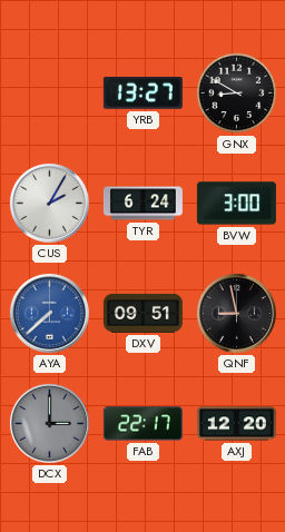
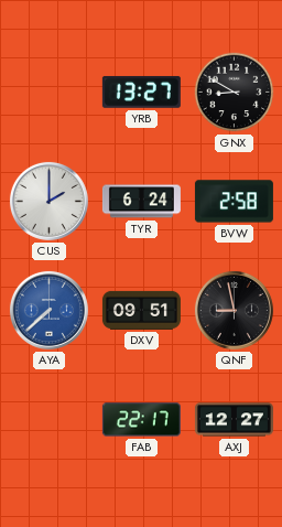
CUS: 2:05 -> 2:00
BVW: 3:00 -> 2:58
DCX: 3:00 -> none
AXJ: 12:20 -> 12:27
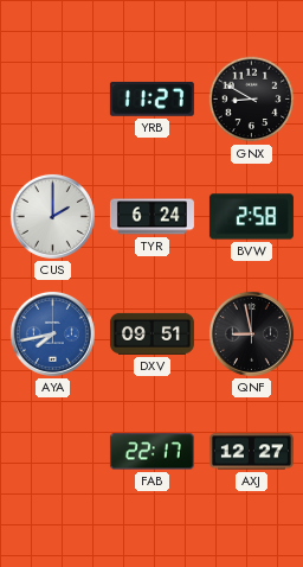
YRB: 13:27 -> 11:27
AYA: 7:38 -> 7:43
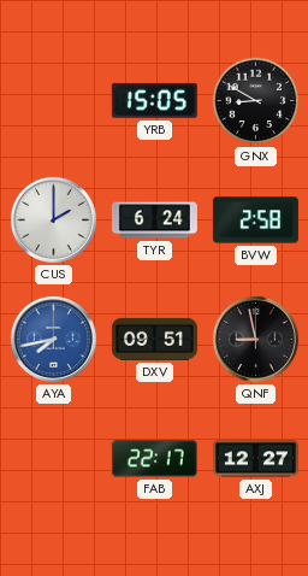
YRB: 11:27 -> 15:05
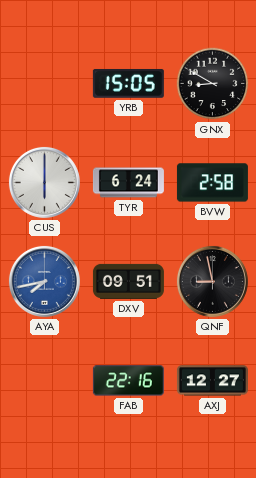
CUS: 2:00 -> 6:00
FAB: 22:17 -> 22:16
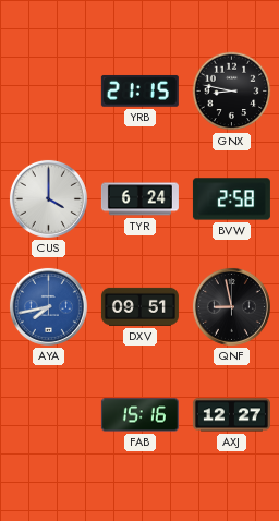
YRB: 15:05 -> 21:15
GNX: 8:50 -> 8:47
CUS: 6:00 -> 4:00
FAB: 22:16 -> 15:16
